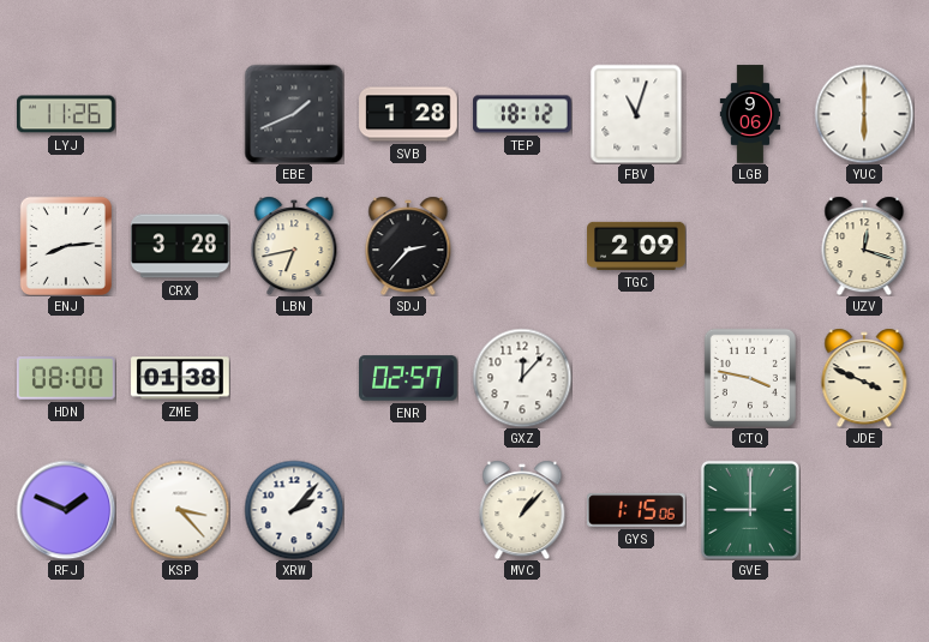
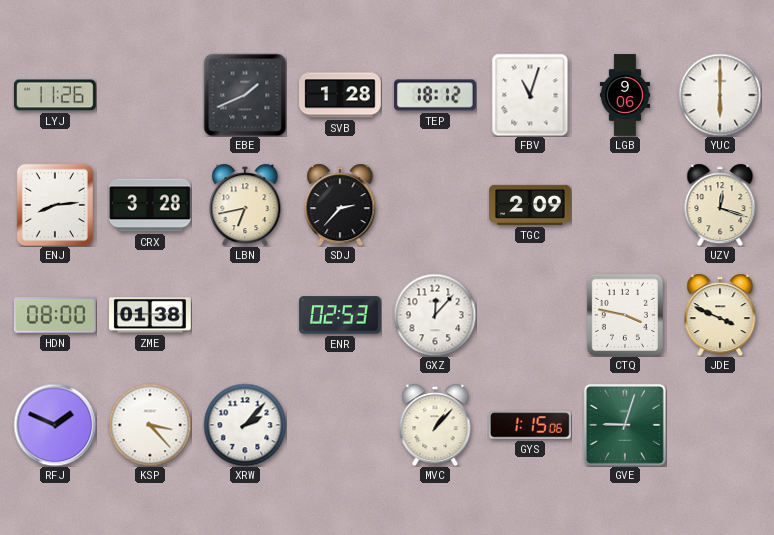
ENR: 02:57 -> 02:53
GVE: 9:00 -> 9:03
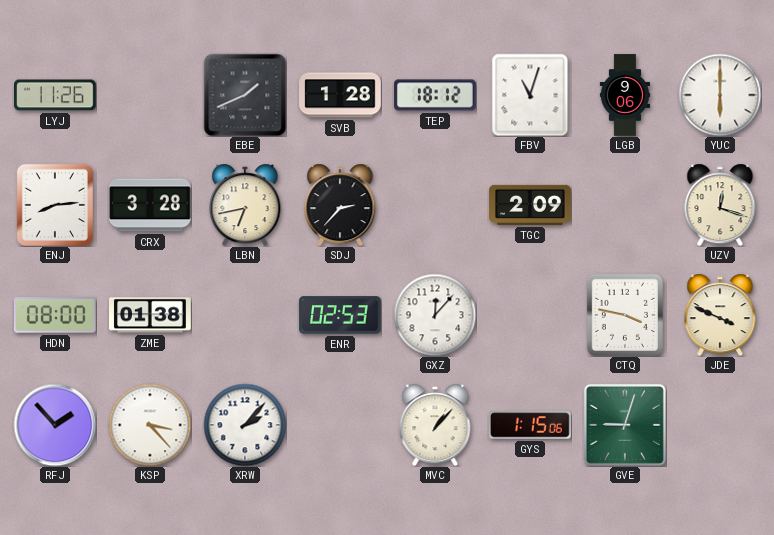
RFJ: 1:49 -> 1:53
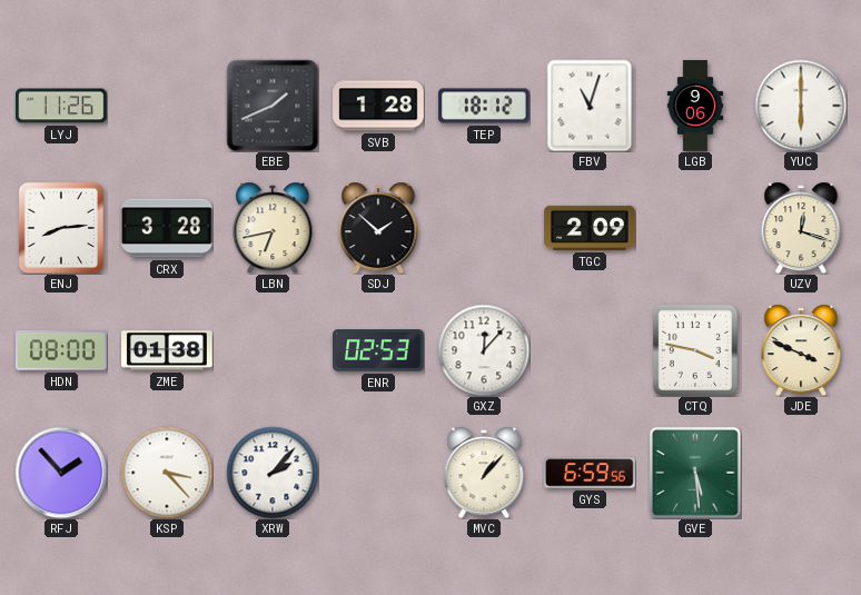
SDJ: 2:37 -> 1:52
GYS: 1:15 -> 6:59
GVE: 9:03 -> 5:29
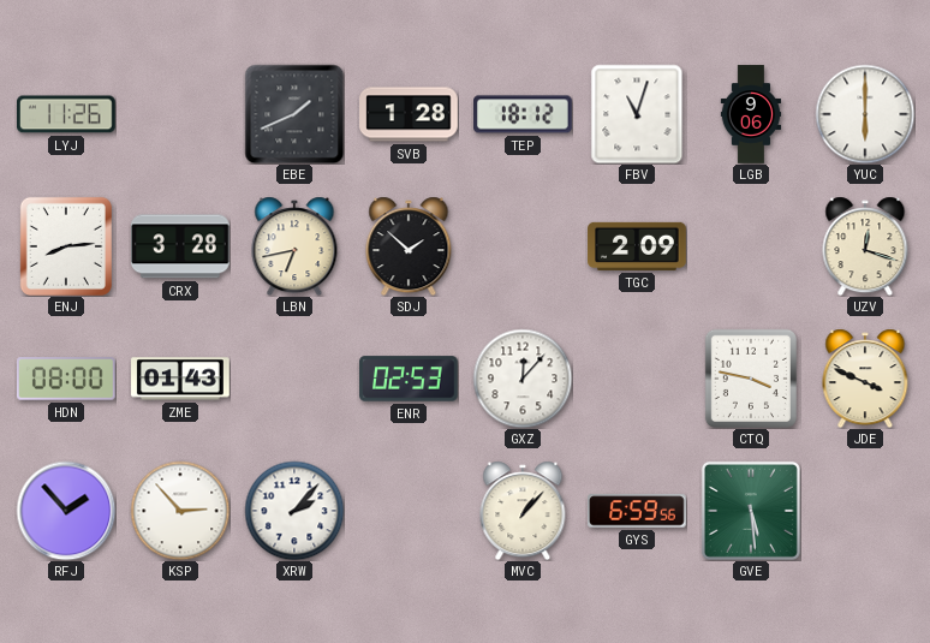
ZME: 01:38 -> 01:43
KSP: 3:23 -> 2:53
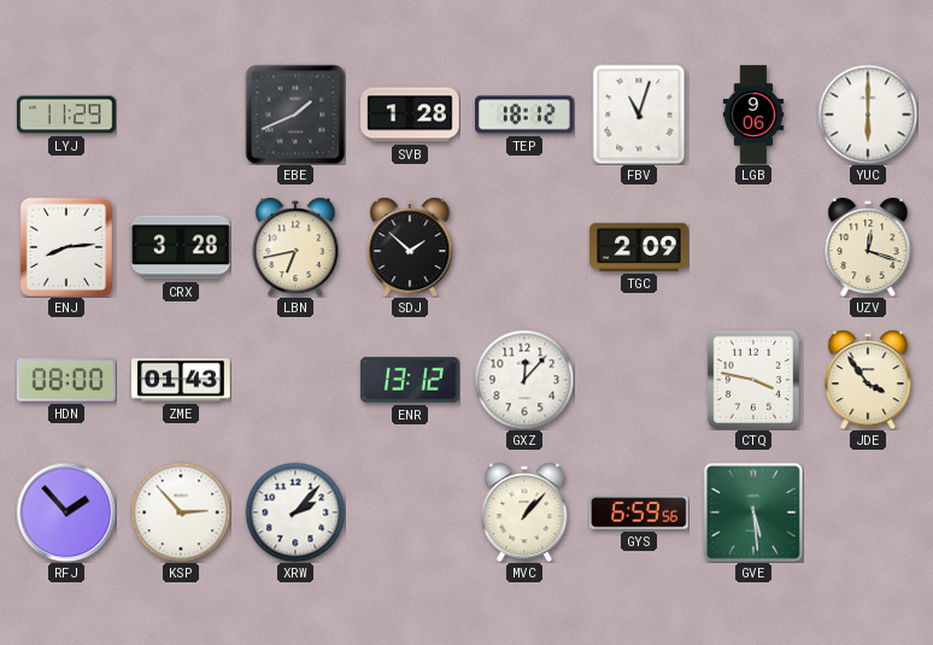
LYJ: 11:26 -> 11:29
ENR: 02:53 -> 13:12
JDE: 3:49 -> 3:54
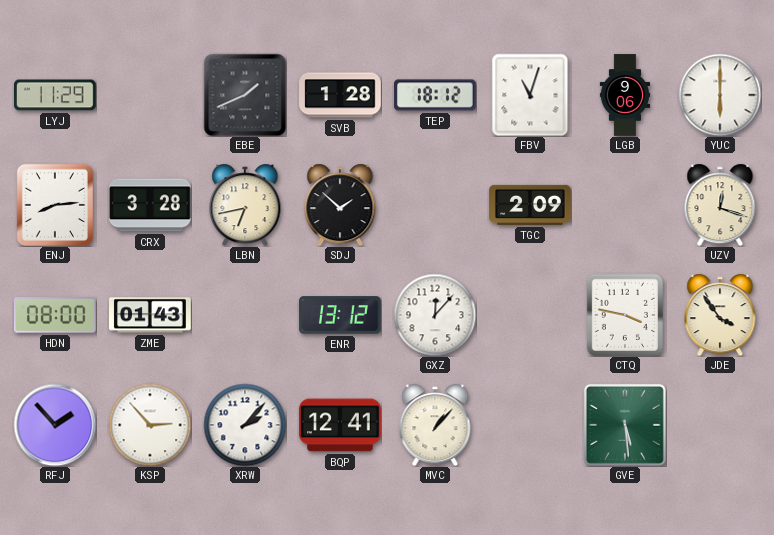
BQP: none -> 12:41
GYS: 6:59 -> none
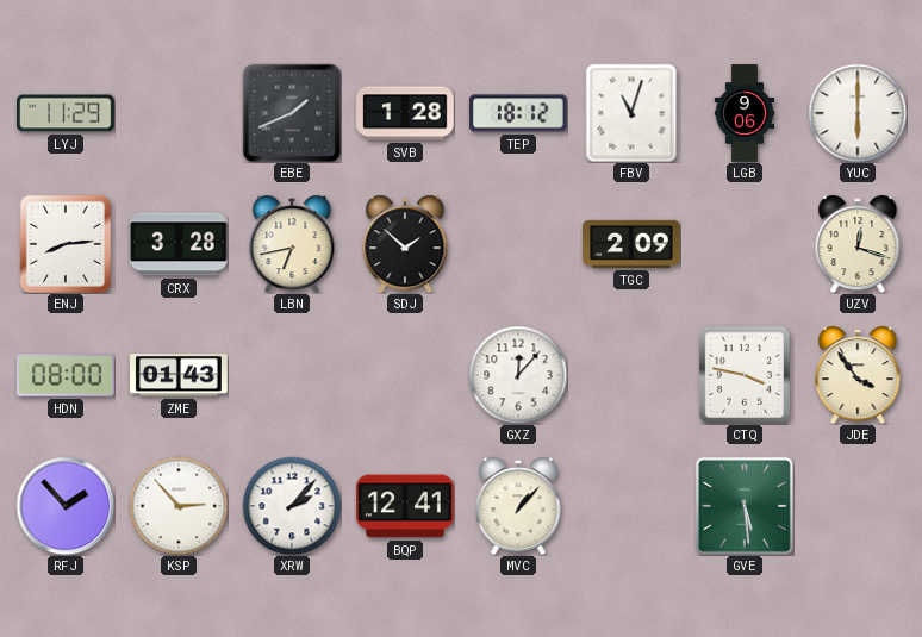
ENR: 13:12 -> none
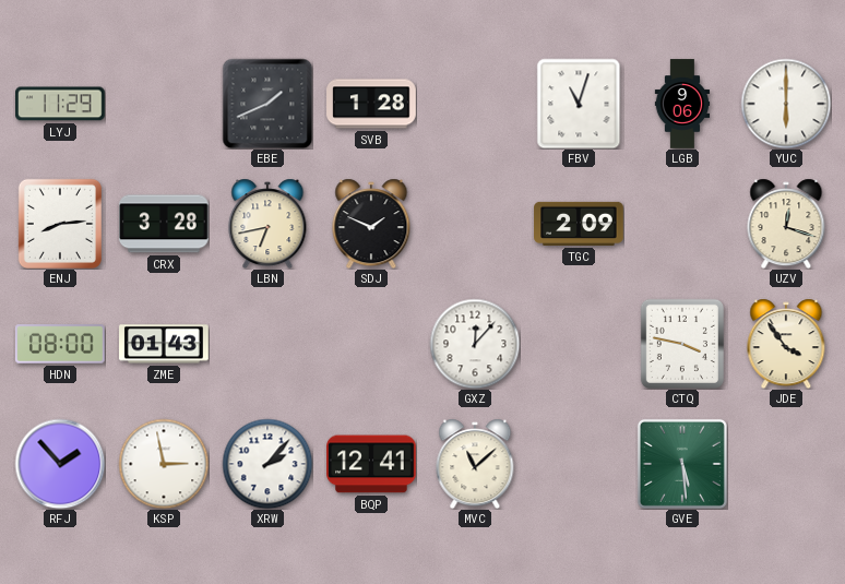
TEP: 18:12 -> none
SDJ: 1:52 -> 1:49
KSP: 2:53 -> 2:58
MVC: 1:07 -> 11:08
